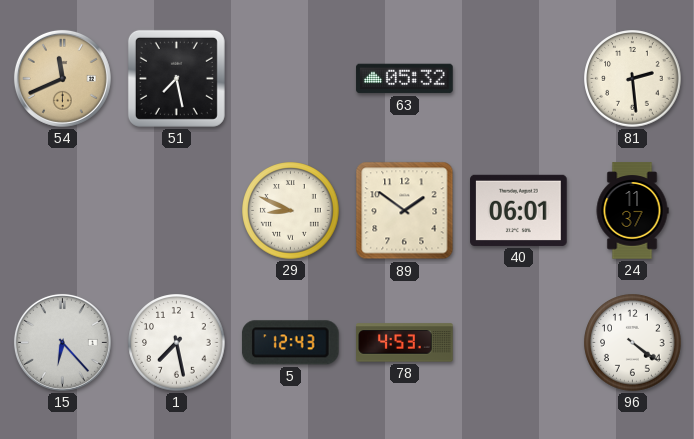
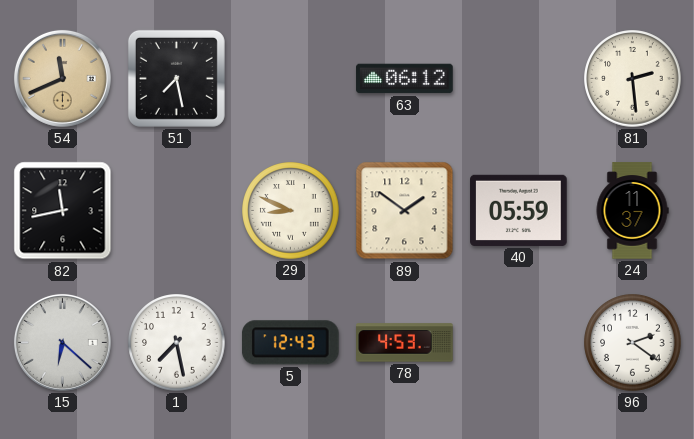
63: 05:32 -> 06:12
82: none -> 11:43
40: 06:01 -> 05:59
15: 6:23 -> 6:22
96: 4:21 -> 2:21
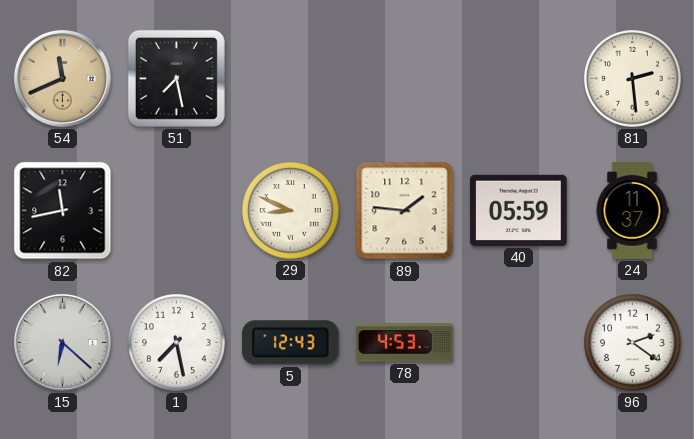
63: 06:12 -> none
89: 1:51 -> 1:46
